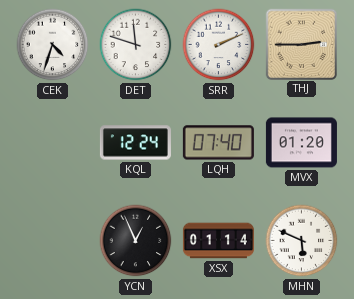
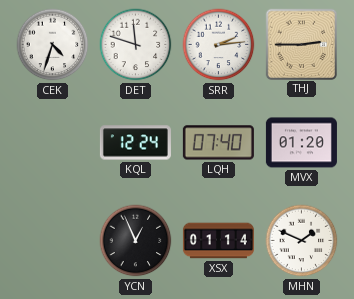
SRR: 2:11 -> 2:14
MHN: 5:49 -> 1:49
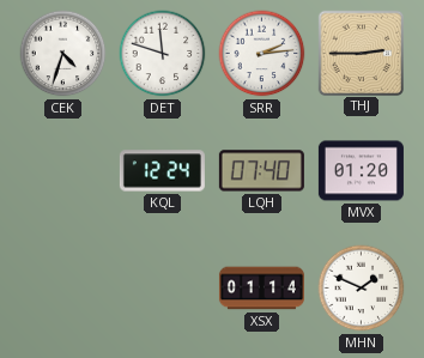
YCN: 12:56 -> none
